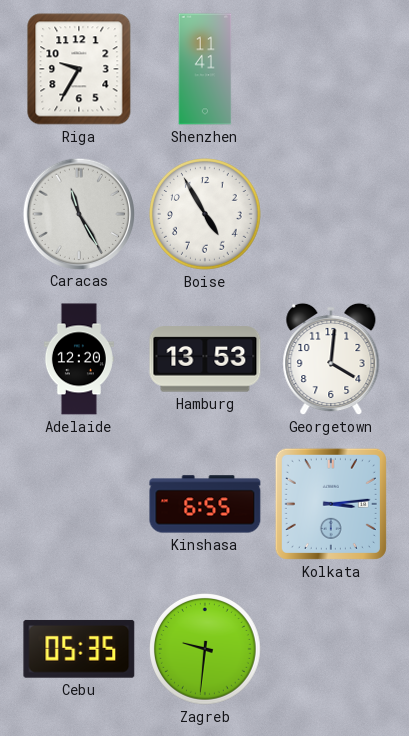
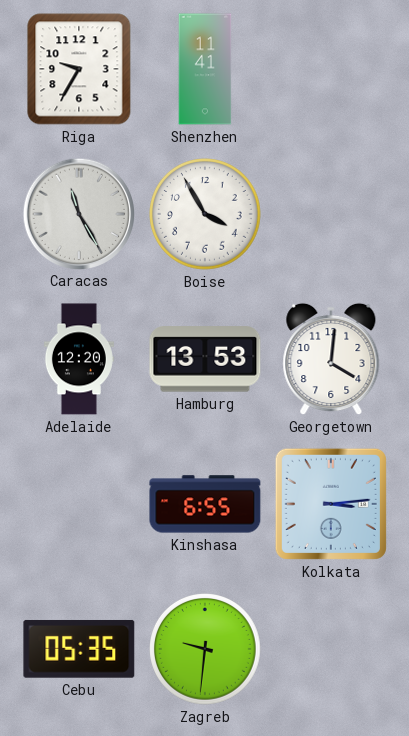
Boise: 4:55 -> 3:55
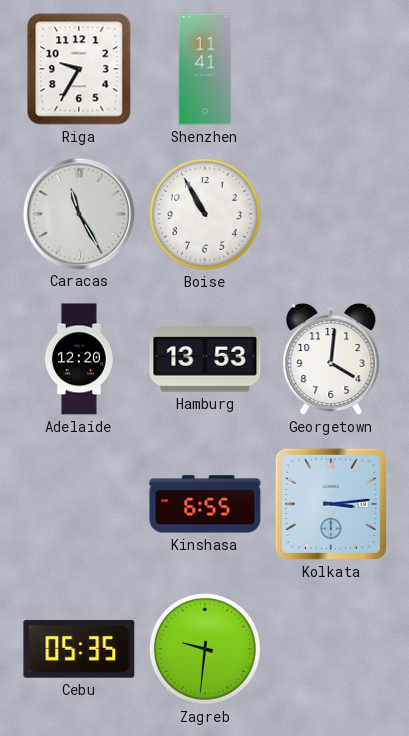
Boise: 3:55 -> 10:55
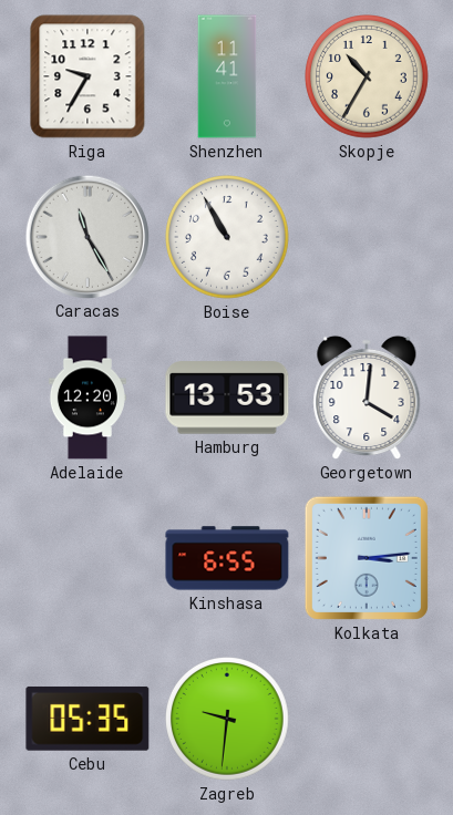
Skopje: none -> 10:35
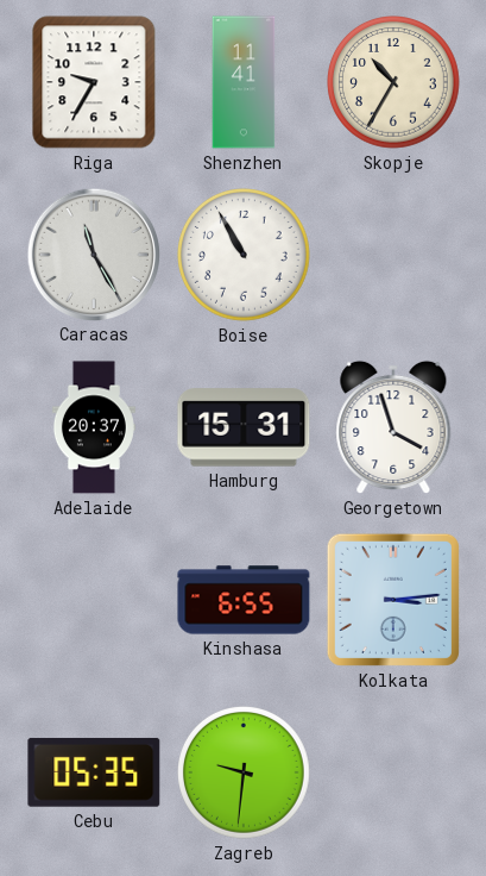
Adelaide: 12:20 -> 20:37
Hamburg: 13:53 -> 15:31
Georgetown: 4:01 -> 3:57
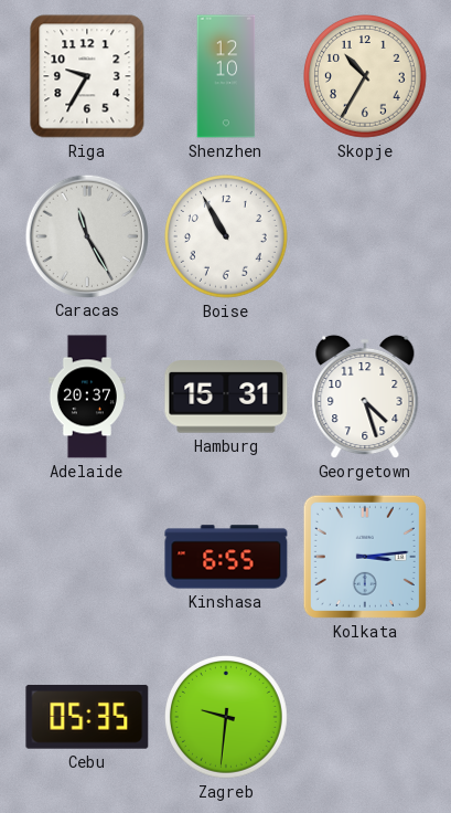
Shenzhen: 11:41 -> 12:10
Georgetown: 3:57 -> 4:27
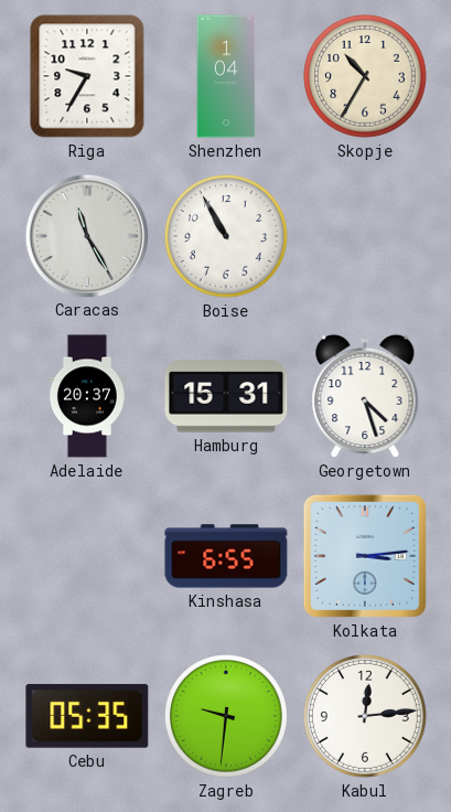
Shenzhen: 12:10 -> 1:04
Kabul: none -> 12:14
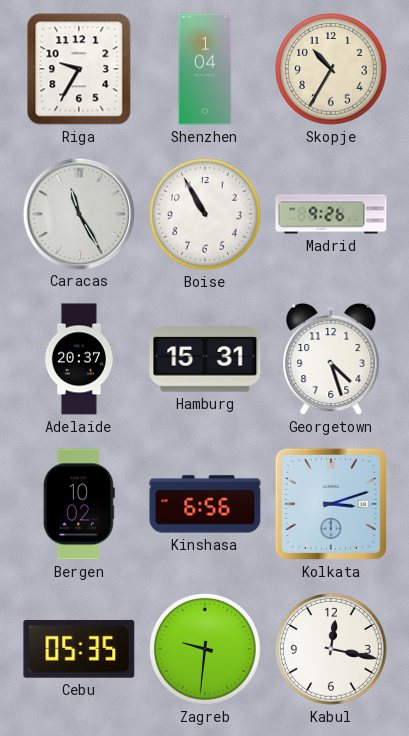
Madrid: none -> 9:26
Bergen: none -> 10:02
Kinshasa: 6:55 -> 6:56
Kolkata: 3:14 -> 3:12
Kabul: 12:14 -> 12:17
